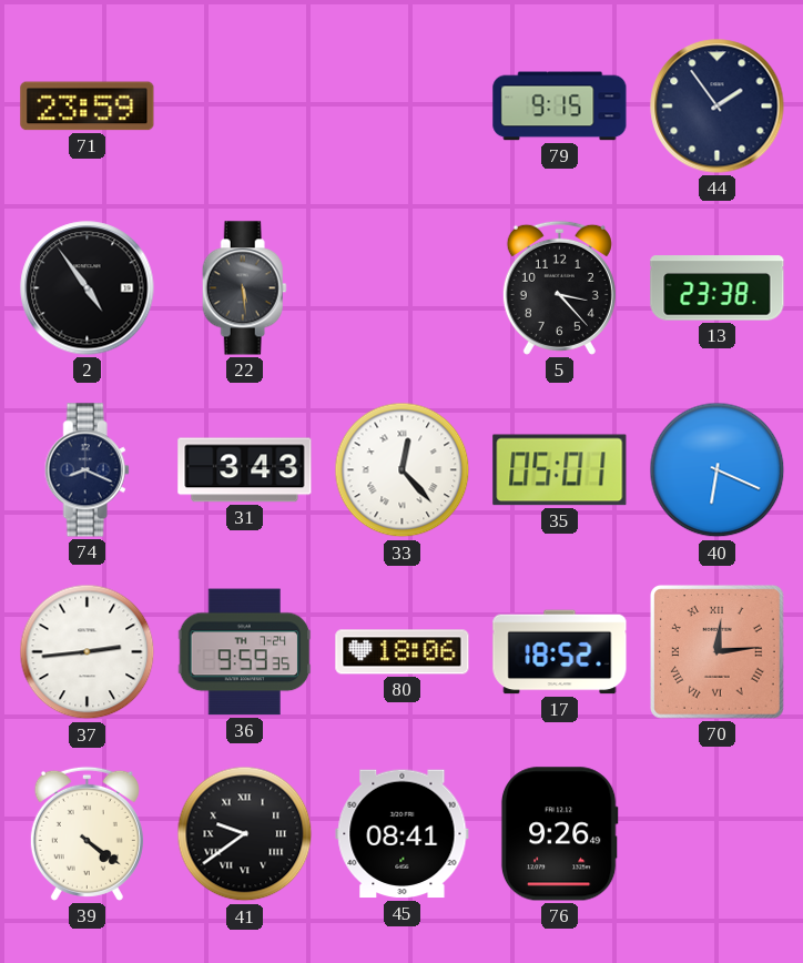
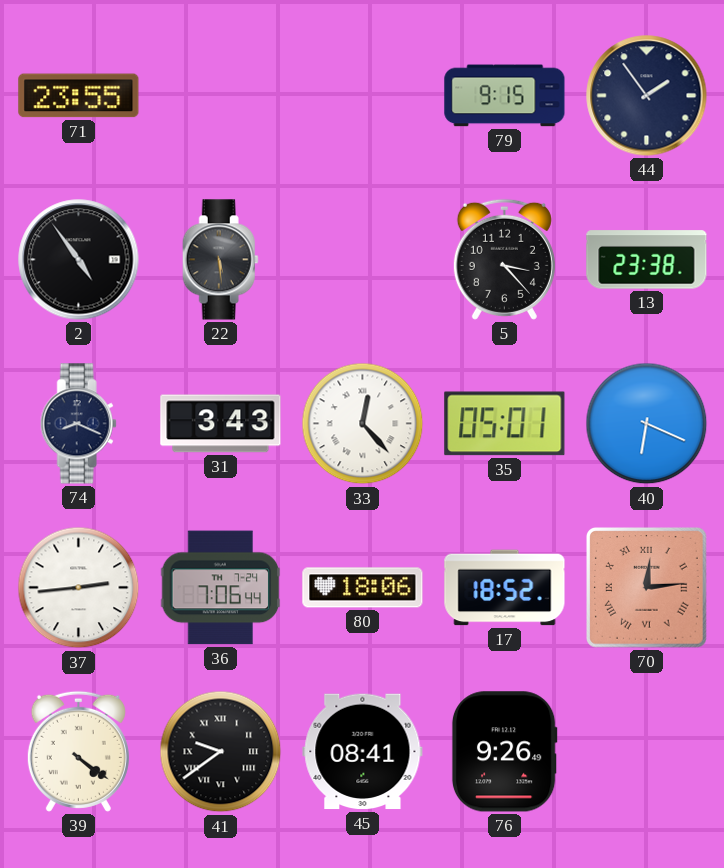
71: 23:59 -> 23:55
36: 9:59 -> 7:06
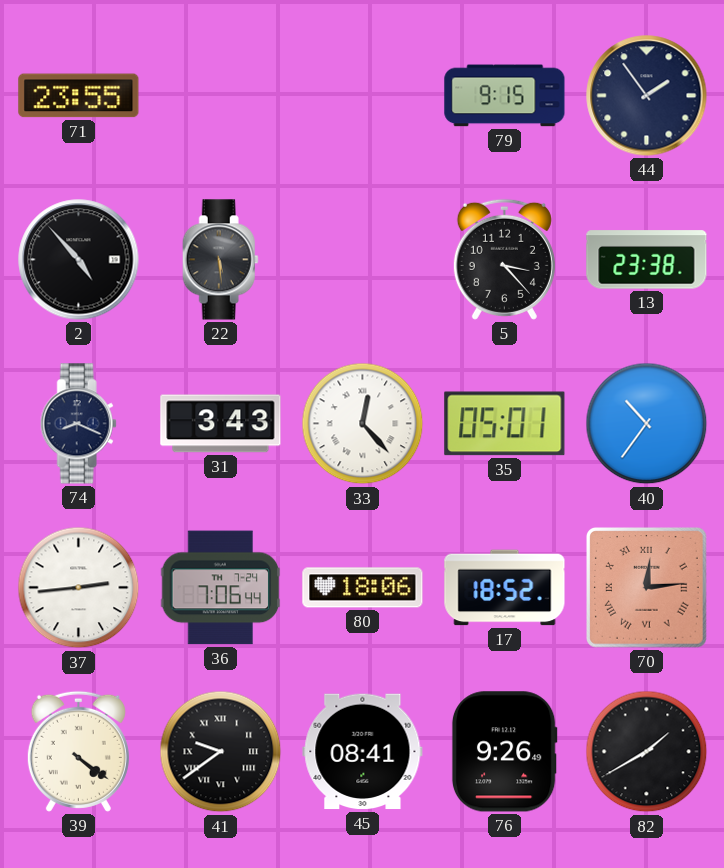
2: 4:54 -> 4:53
40: 6:19 -> 10:36
82: none -> 1:40
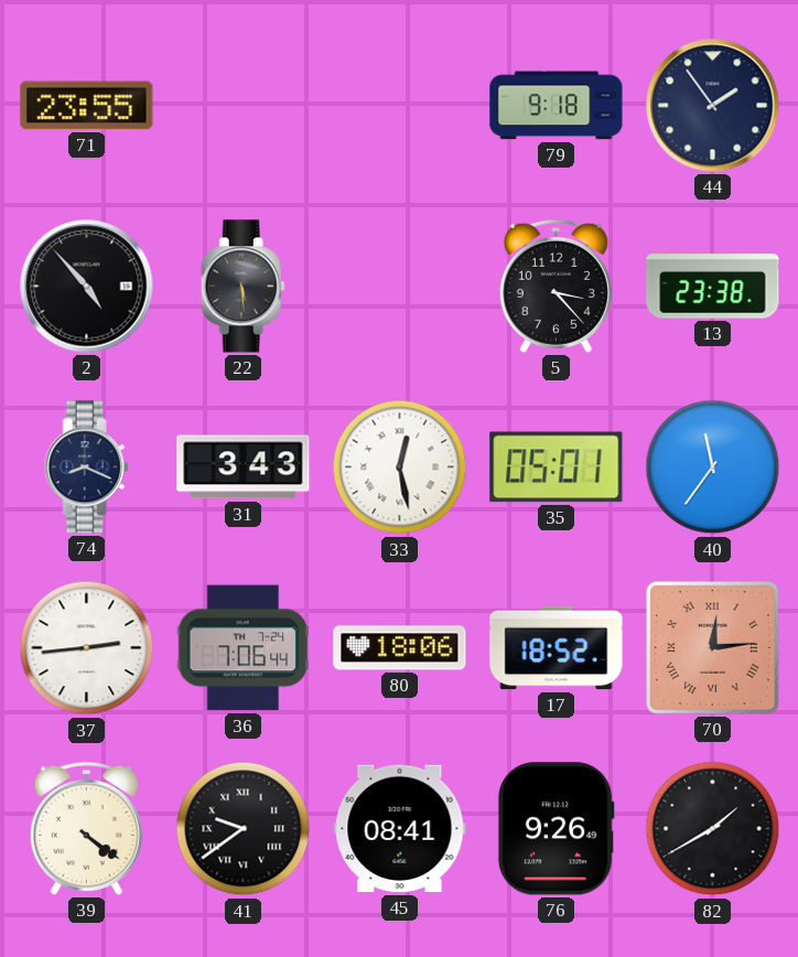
79: 9:15 -> 9:18
33: 12:23 -> 12:28
40: 10:36 -> 11:36
